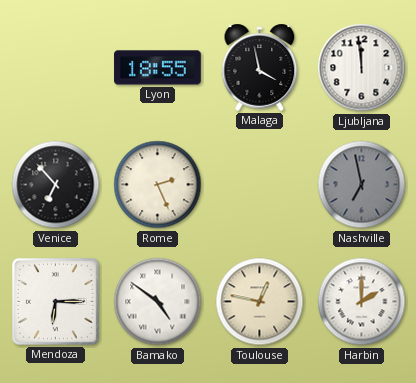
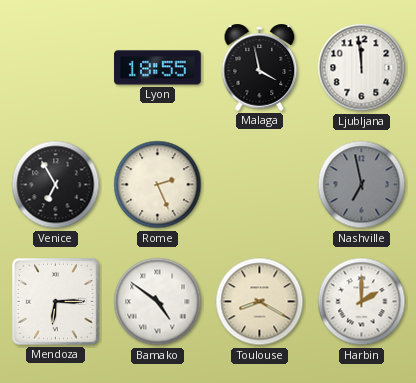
Venice: 6:53 -> 6:55
Toulouse: 12:47 -> 8:20
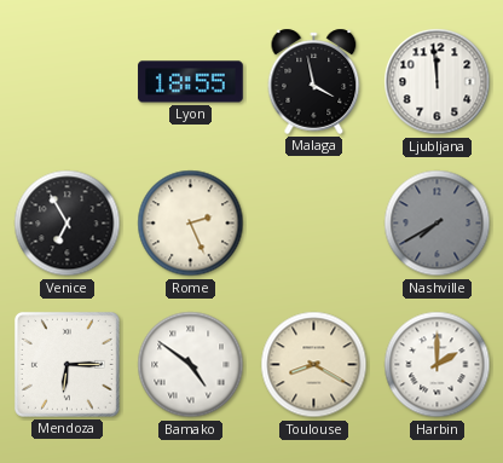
Nashville: 6:58 -> 7:40
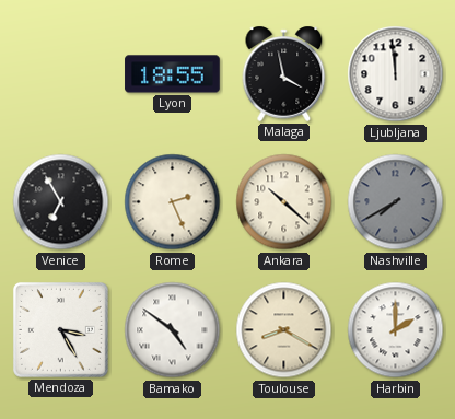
Ankara: none -> 10:22
Mendoza: 6:15 -> 3:25
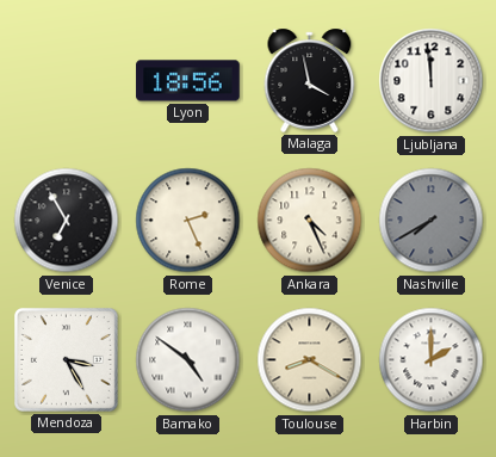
Lyon: 18:55 -> 18:56
Ankara: 10:22 -> 4:26
